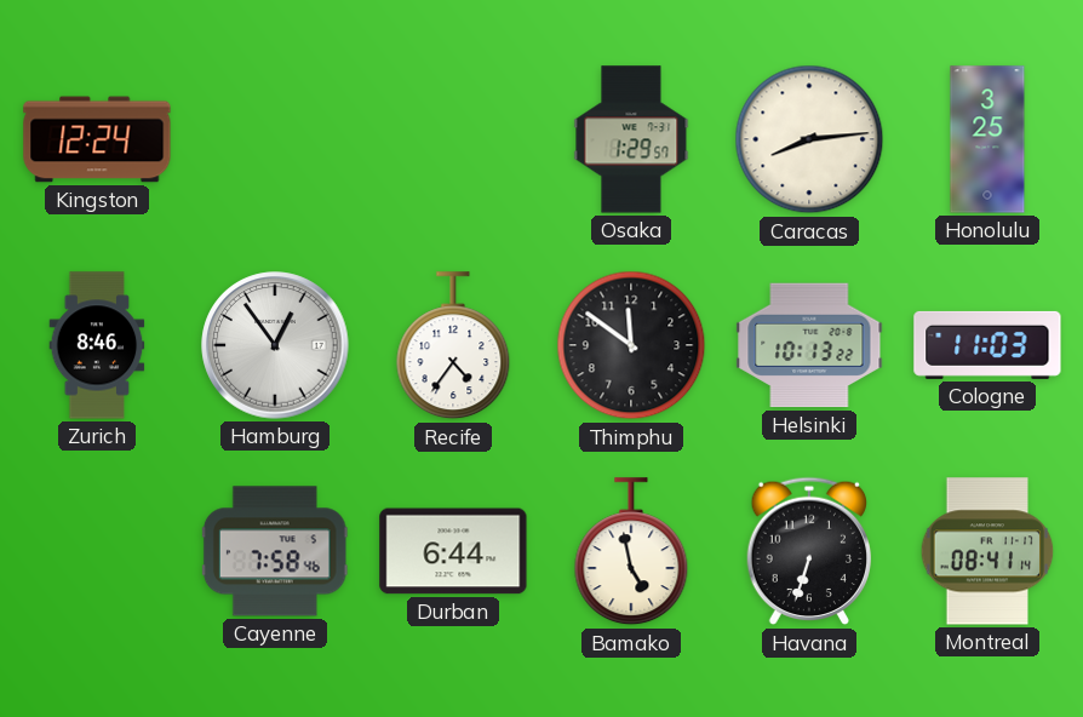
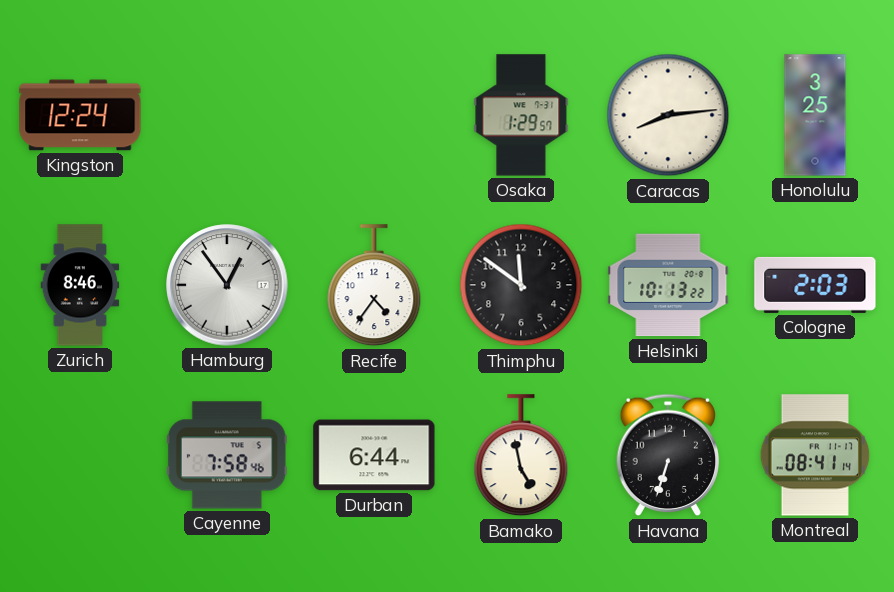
Cologne: 11:03 -> 2:03
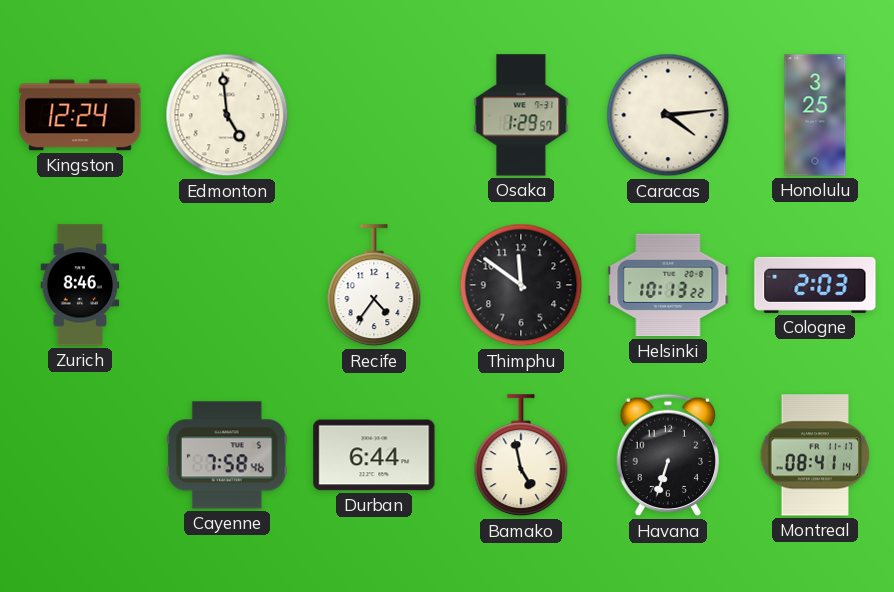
Edmonton: none -> 4:59
Caracas: 8:14 -> 4:14
Hamburg: 12:54 -> none
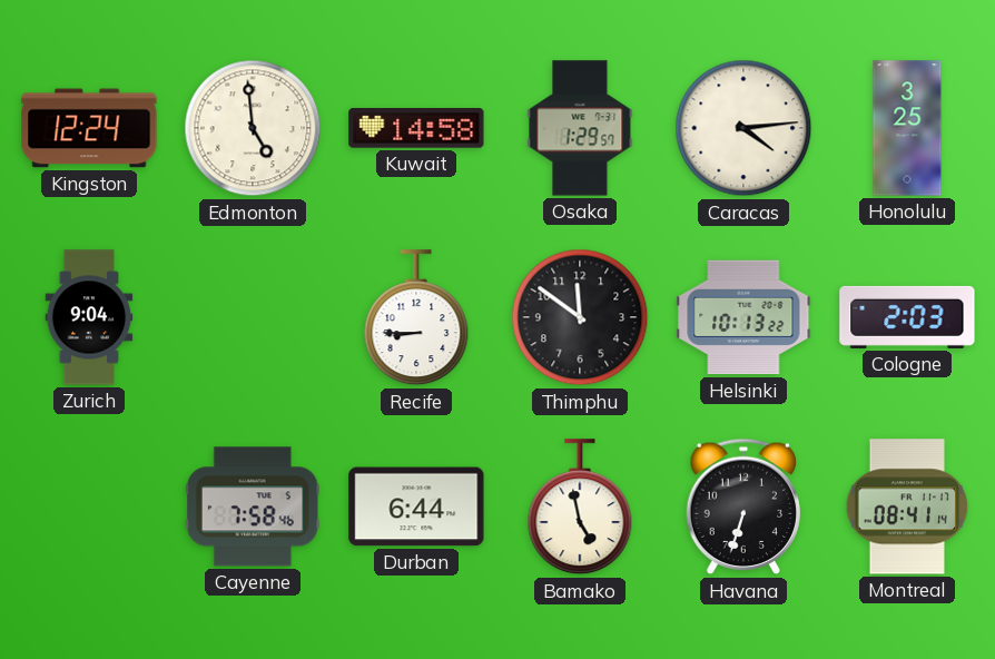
Kuwait: none -> 14:58
Zurich: 8:46 -> 9:04
Recife: 4:36 -> 8:45
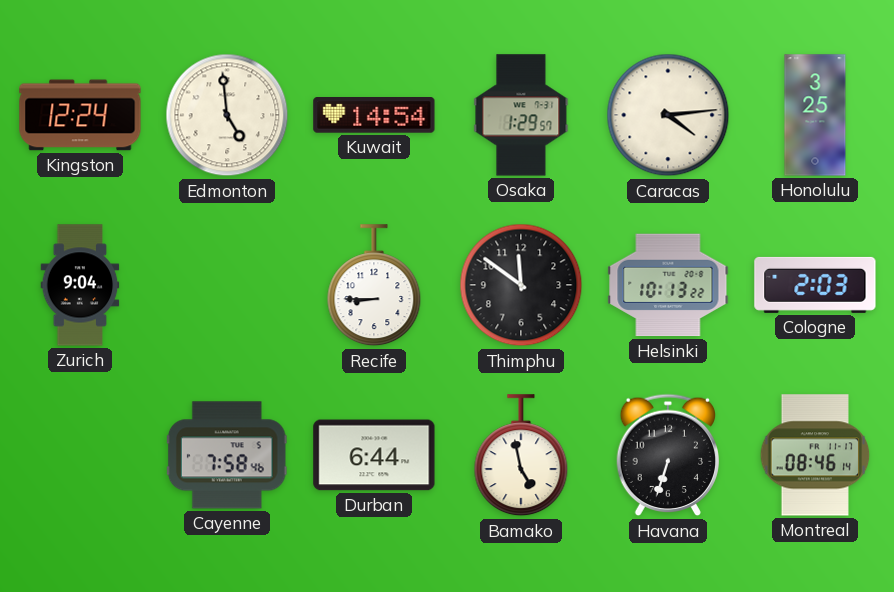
Kuwait: 14:58 -> 14:54
Montreal: 08:41 -> 08:46
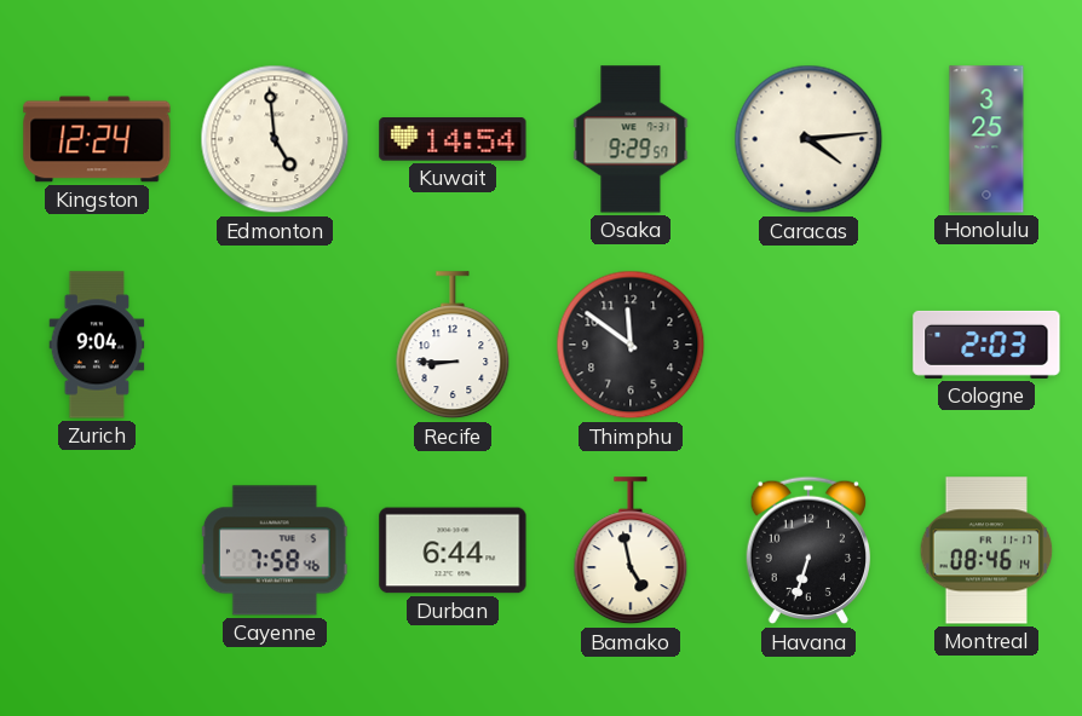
Osaka: 1:29 -> 9:29
Helsinki: 10:13 -> none
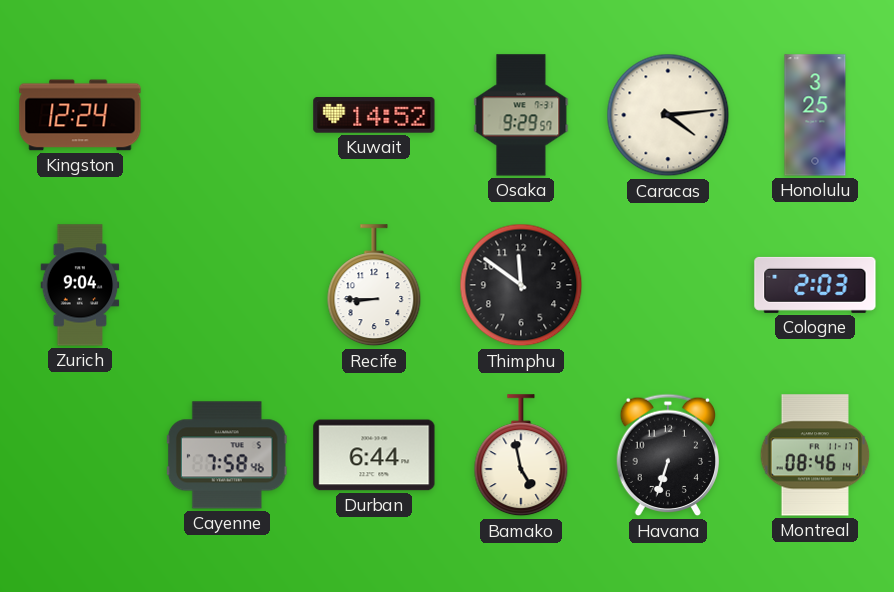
Edmonton: 4:59 -> none
Kuwait: 14:54 -> 14:52
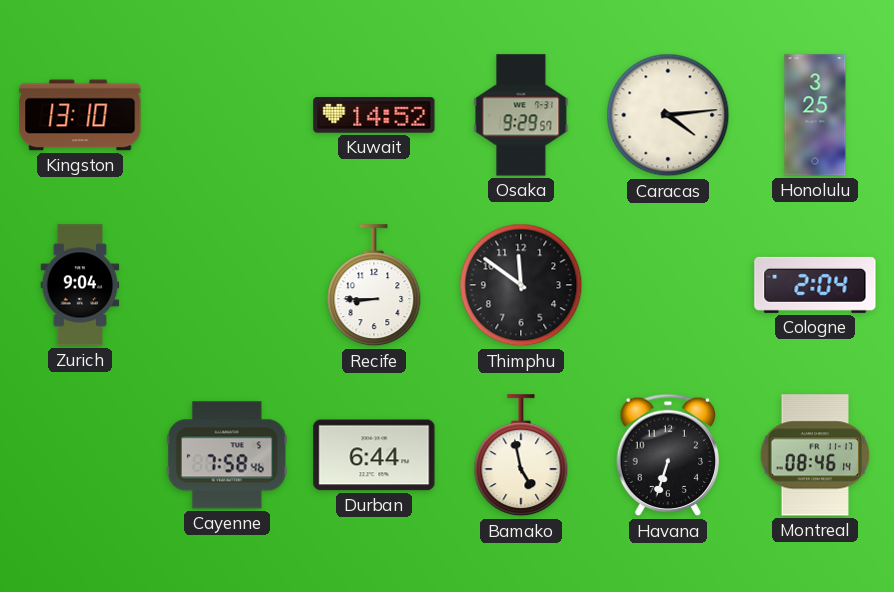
Kingston: 12:24 -> 13:10
Cologne: 2:03 -> 2:04
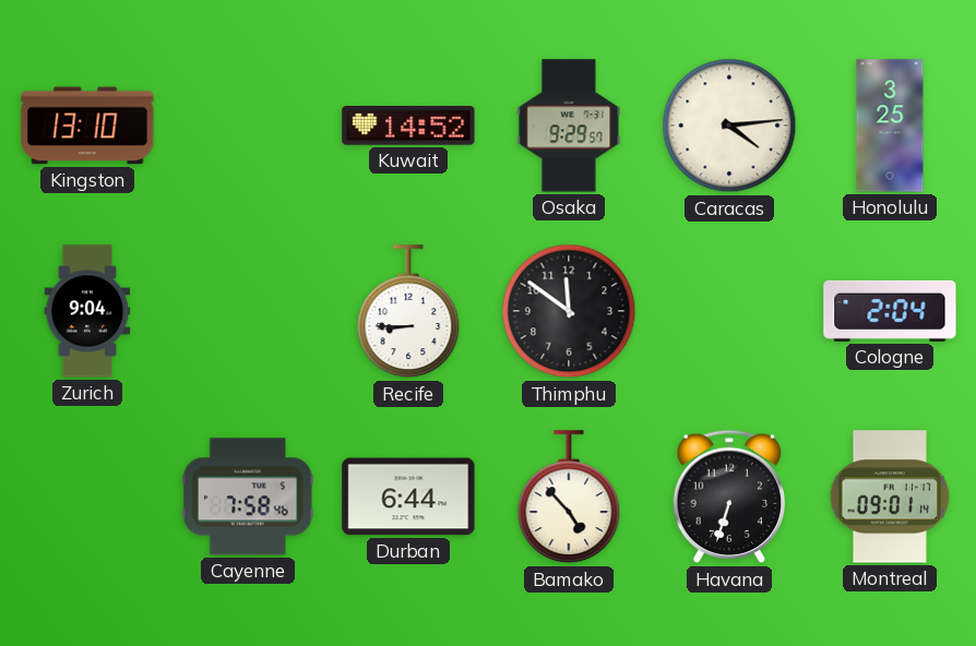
Bamako: 4:58 -> 4:53
Montreal: 08:46 -> 09:01
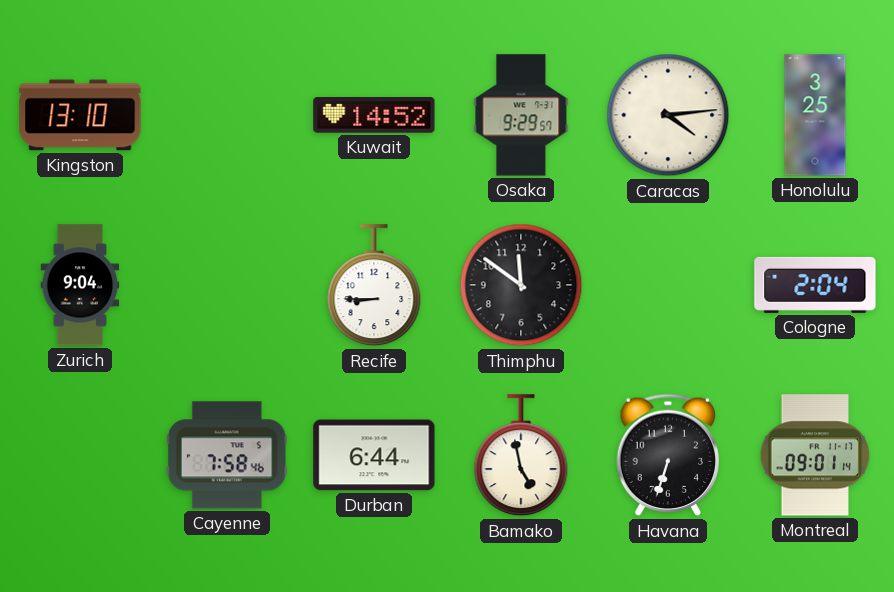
Bamako: 4:53 -> 4:58
